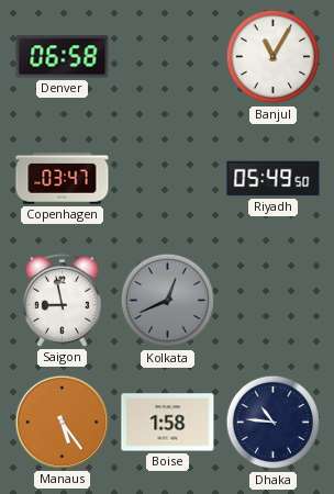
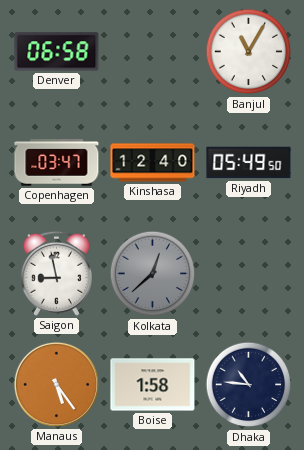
Kinshasa: none -> 12:40
Kolkata: 12:41 -> 12:38
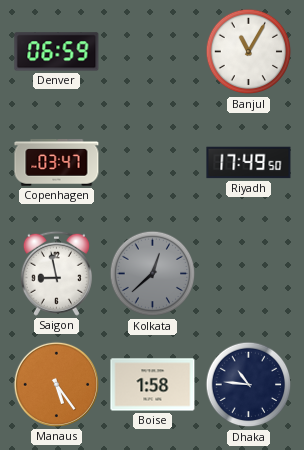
Denver: 06:58 -> 06:59
Kinshasa: 12:40 -> none
Riyadh: 05:49 -> 17:49
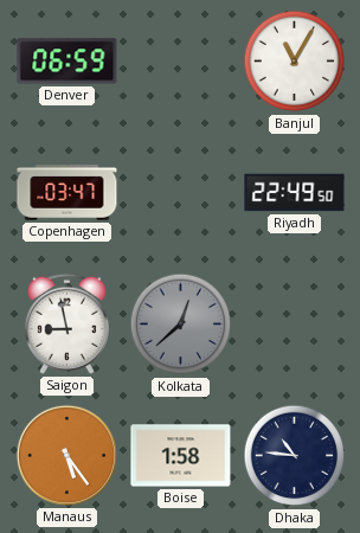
Riyadh: 17:49 -> 22:49
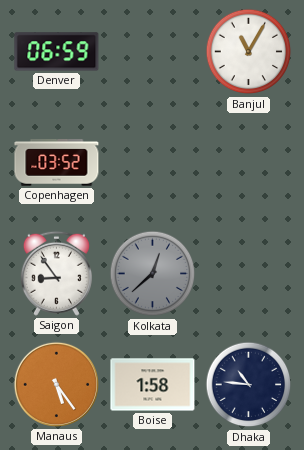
Copenhagen: 03:47 -> 03:52
Riyadh: 22:49 -> none
Saigon: 8:58 -> 8:54
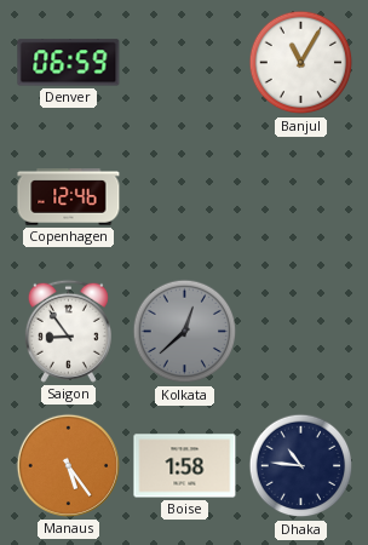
Copenhagen: 03:52 -> 12:46
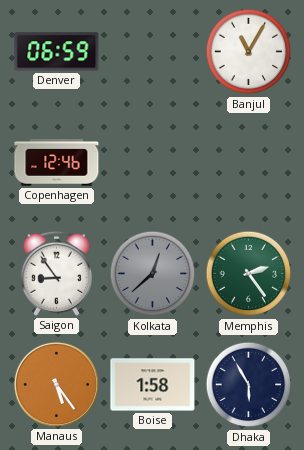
Memphis: none -> 2:24
Dhaka: 10:46 -> 5:55
